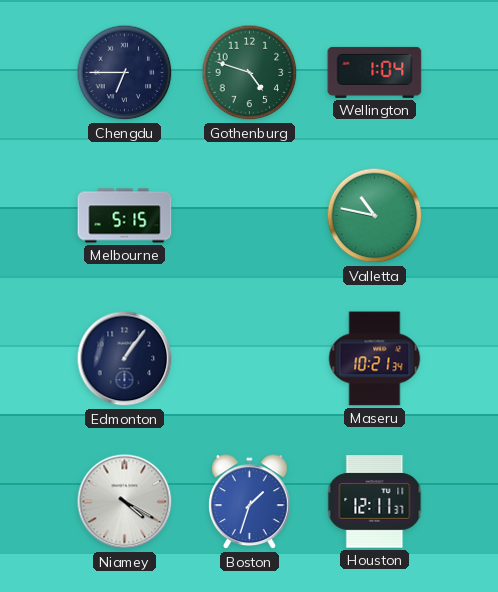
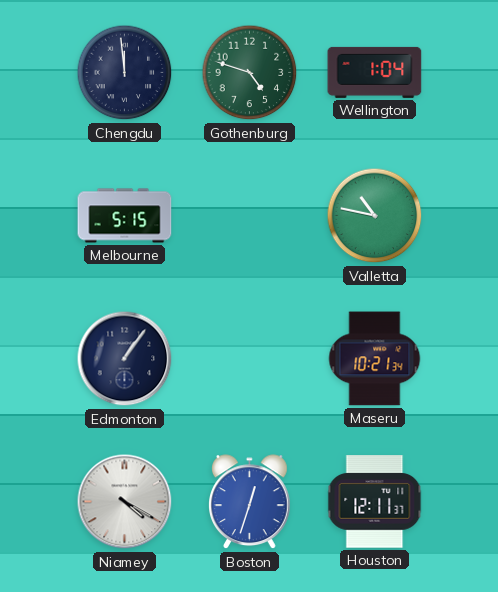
Chengdu: 6:45 -> 11:59
Boston: 1:33 -> 12:33
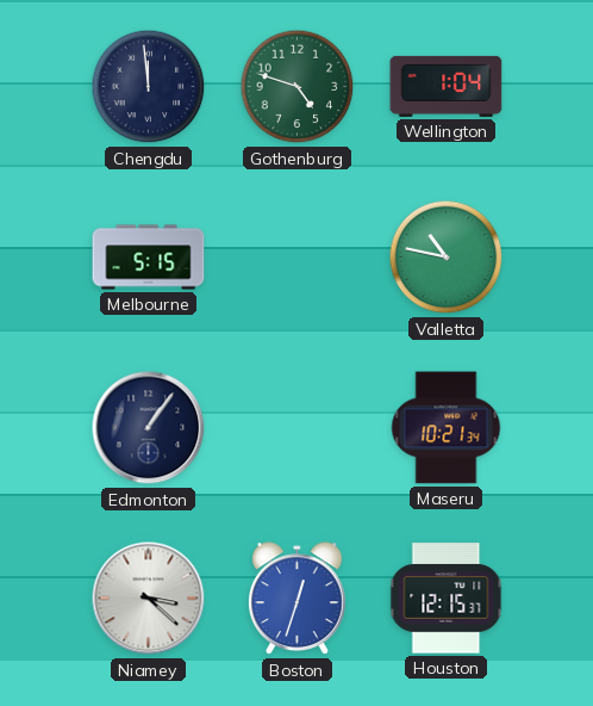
Niamey: 4:20 -> 3:22
Houston: 12:11 -> 12:15
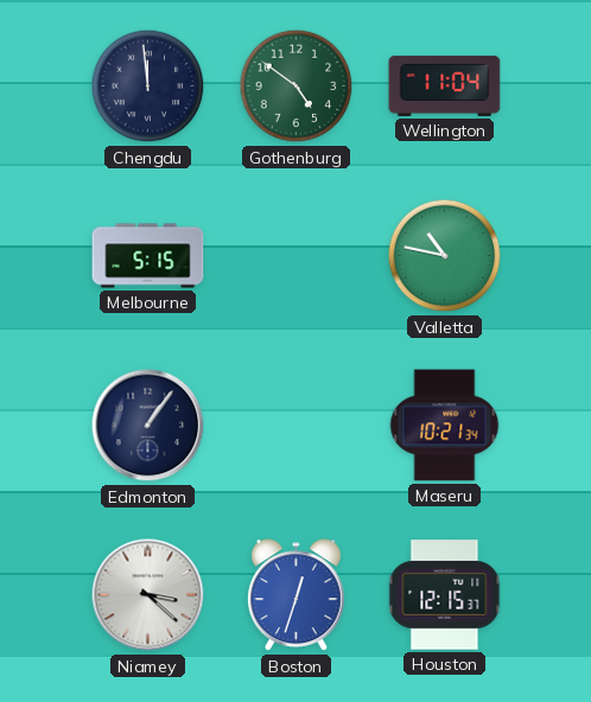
Gothenburg: 4:48 -> 4:51
Wellington: 1:04 -> 11:04
